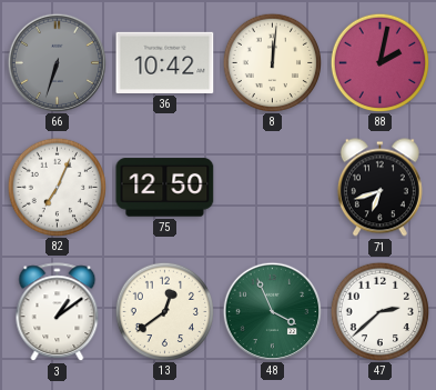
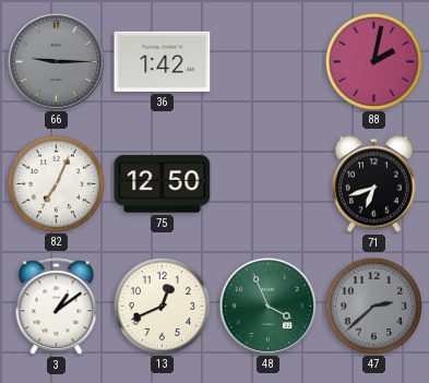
66: 6:33 -> 9:15
36: 10:42 -> 1:42
8: 12:01 -> none
13: 12:39 -> 12:41
47 dial: white -> grey
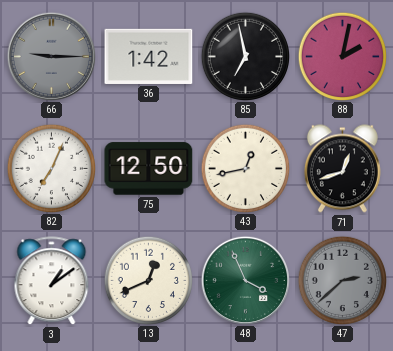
85: none -> 6:58
43: none -> 12:43
71: 6:42 -> 12:42
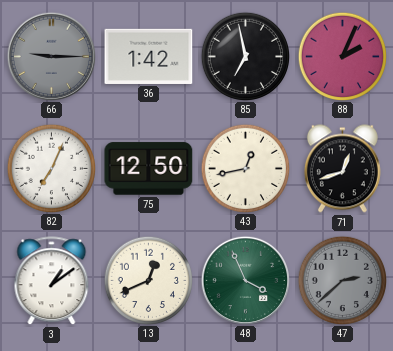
88: 2:02 -> 2:04
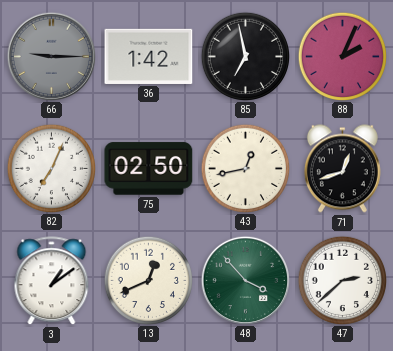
75: 12:50 -> 02:50
48: 3:56 -> 3:53
47 dial: grey -> white
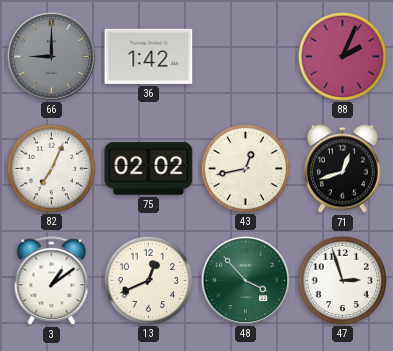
66: 9:15 -> 9:00
85: 6:58 -> none
75: 02:50 -> 02:02
47: 2:38 -> 2:57
